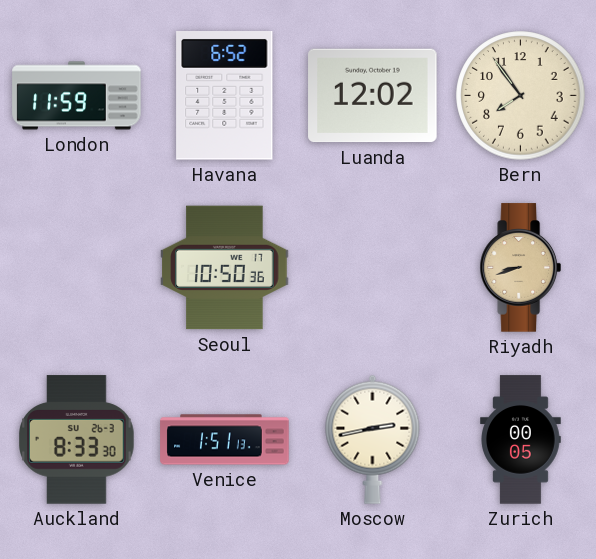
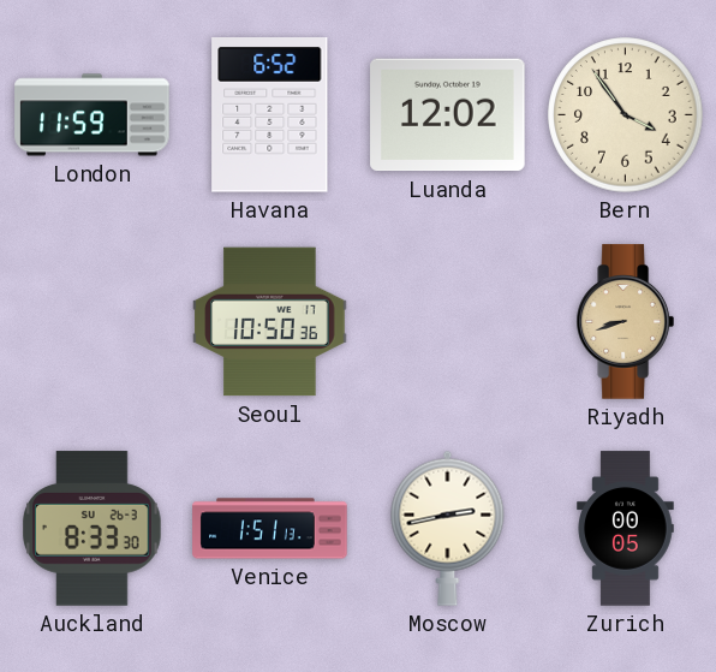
Bern: 7:54 -> 3:54
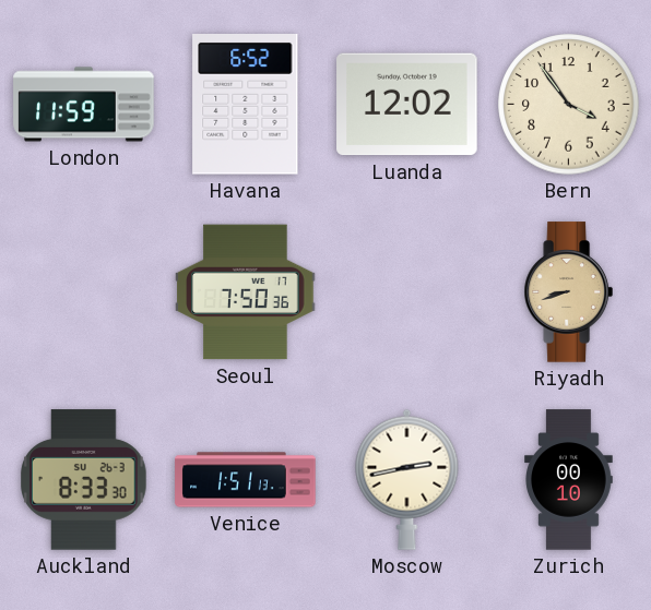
Seoul: 10:50 -> 7:50
Zurich: 00:05 -> 00:10
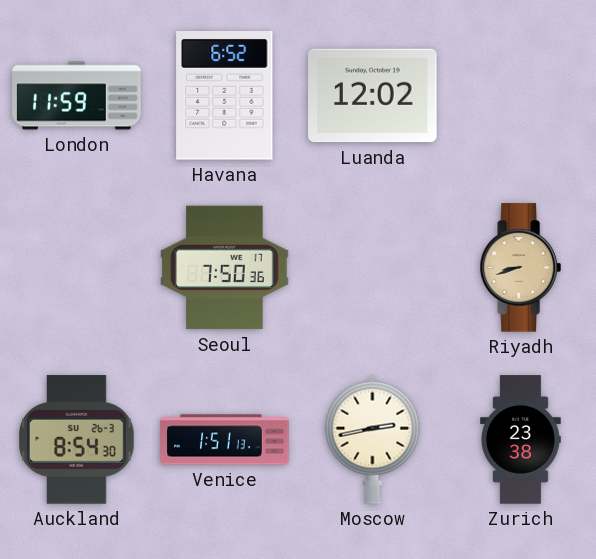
Bern: 3:54 -> none
Auckland: 8:33 -> 8:54
Zurich: 00:10 -> 23:38
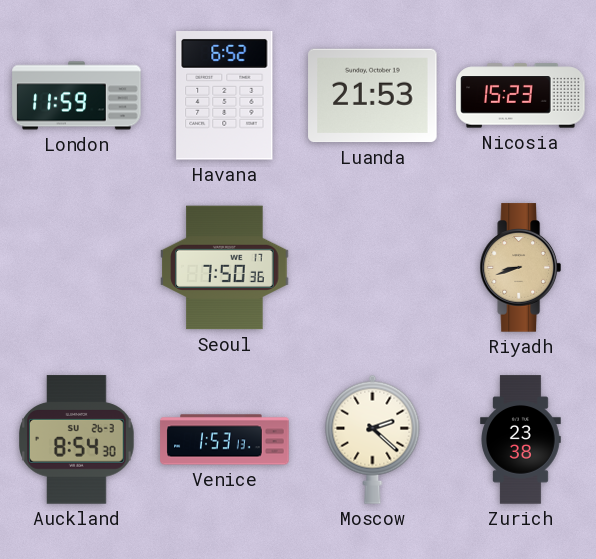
Luanda: 12:02 -> 21:53
Nicosia: none -> 15:23
Venice: 1:51 -> 1:53
Moscow: 2:43 -> 2:22
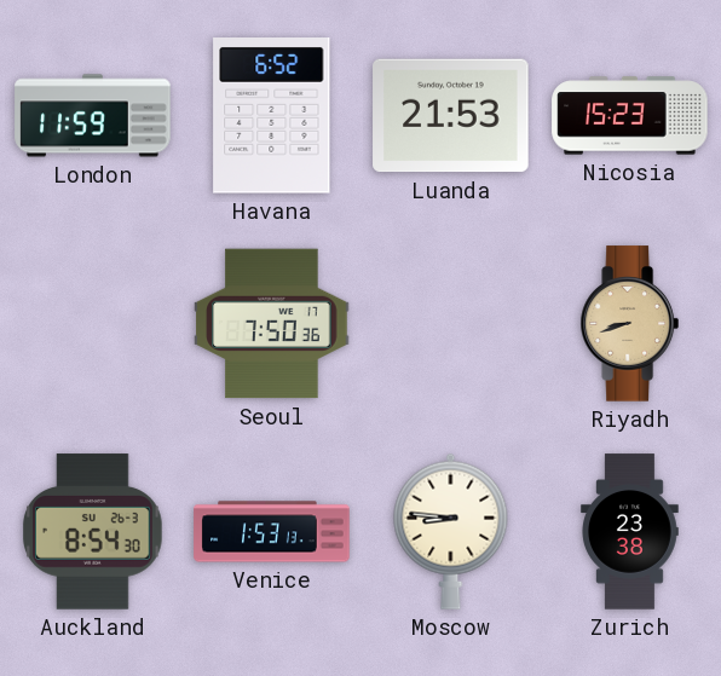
Moscow: 2:22 -> 8:46
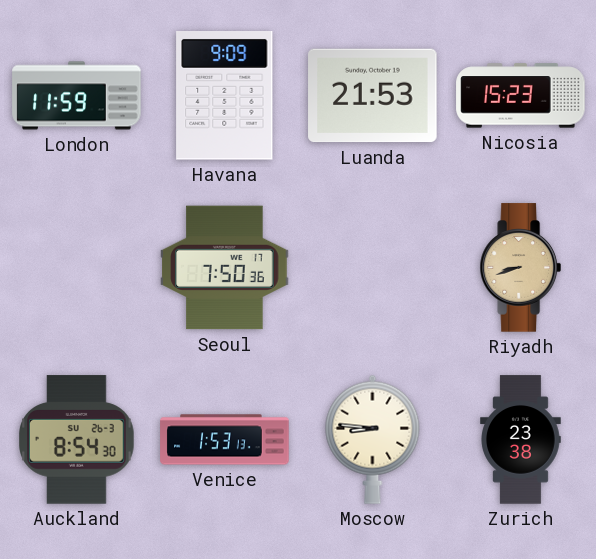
Havana: 6:52 -> 9:09
